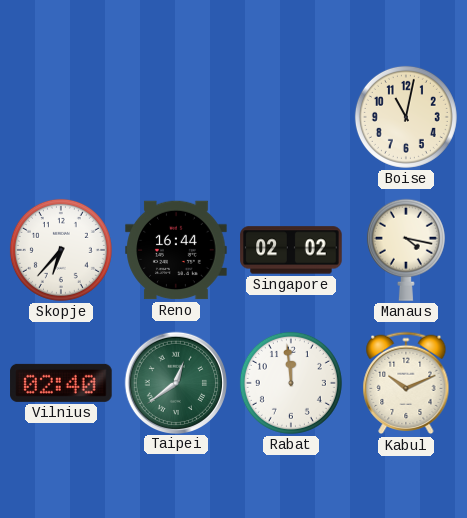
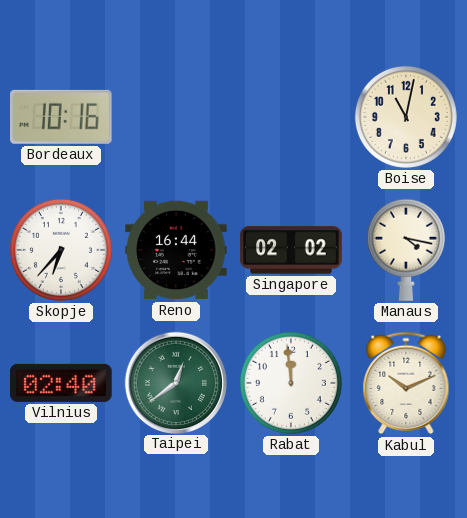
Bordeaux: none -> 10:16
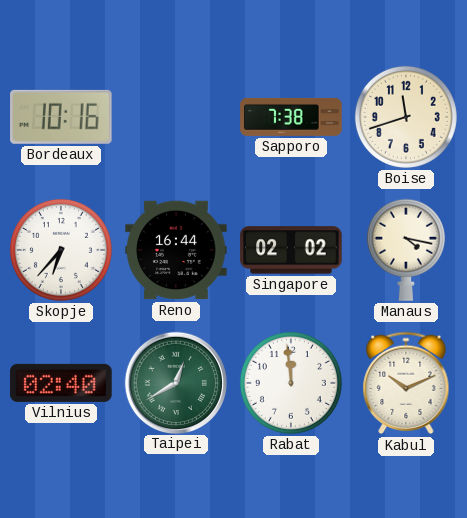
Sapporo: none -> 7:38
Boise: 11:02 -> 11:42
Taipei: 12:39 -> 12:40
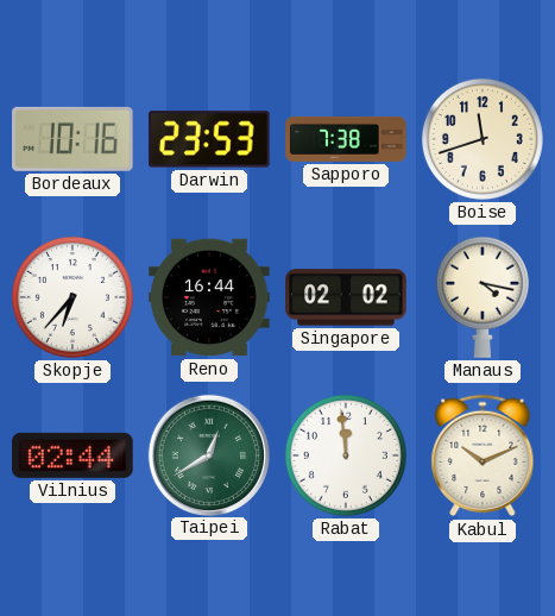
Darwin: none -> 23:53
Vilnius: 02:40 -> 02:44
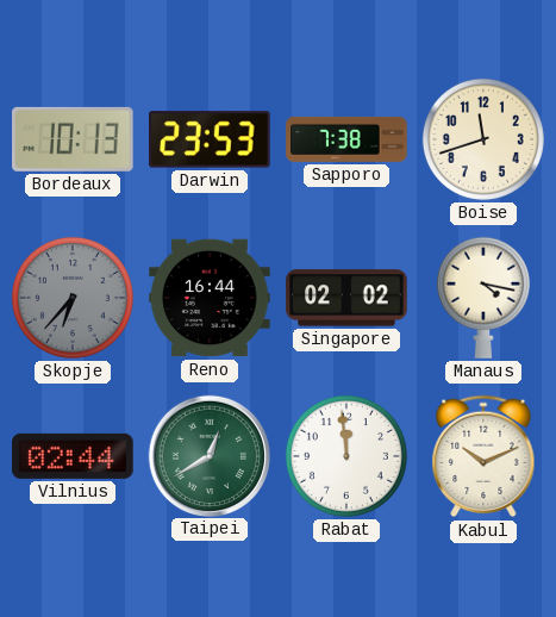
Bordeaux: 10:16 -> 10:13
Skopje dial: white -> grey
